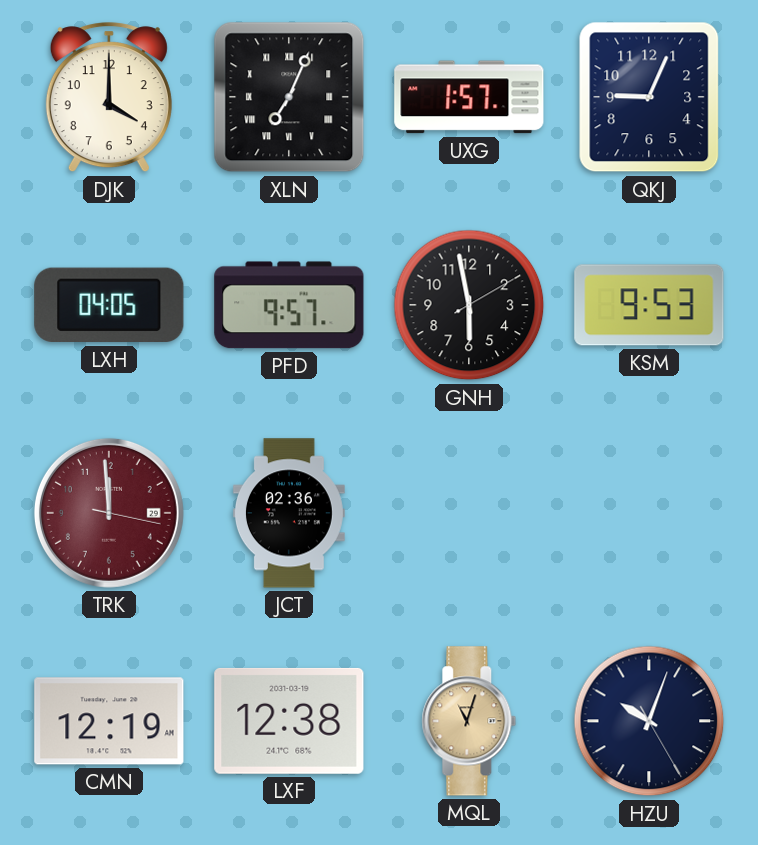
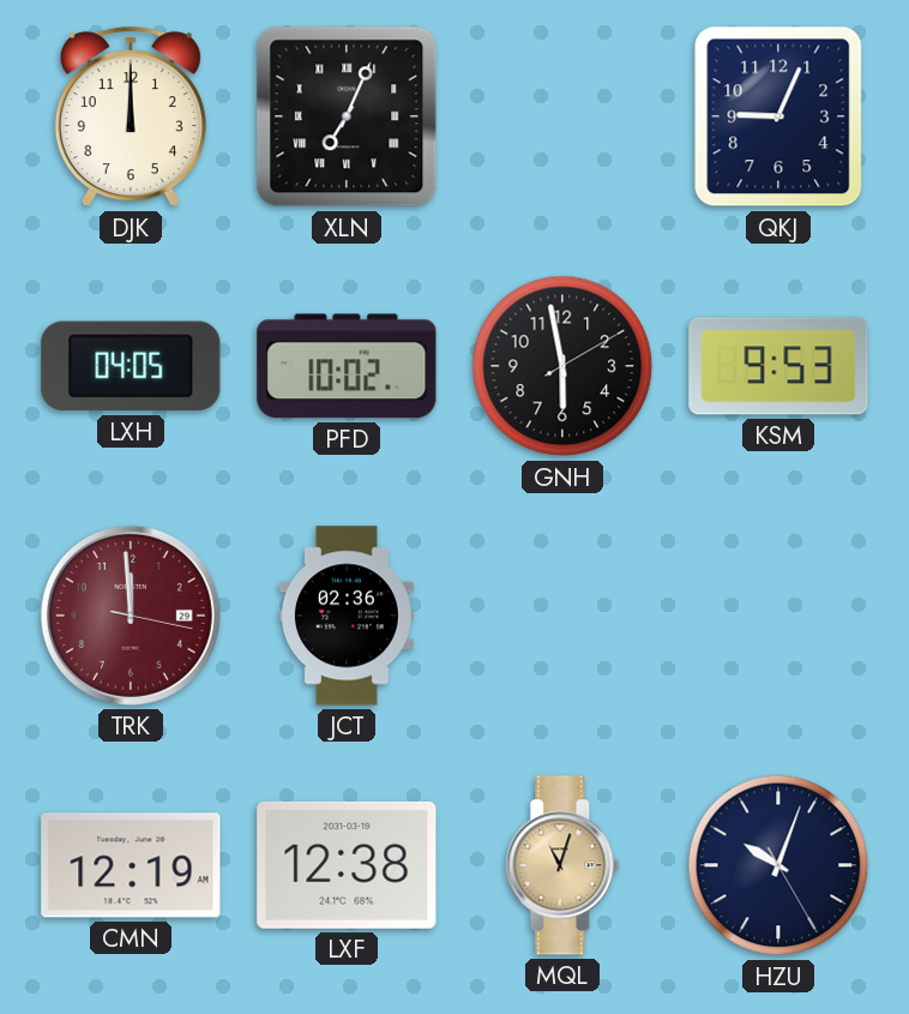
DJK: 4:00 -> 12:00
UXG: 1:57 -> none
PFD: 9:57 -> 10:02
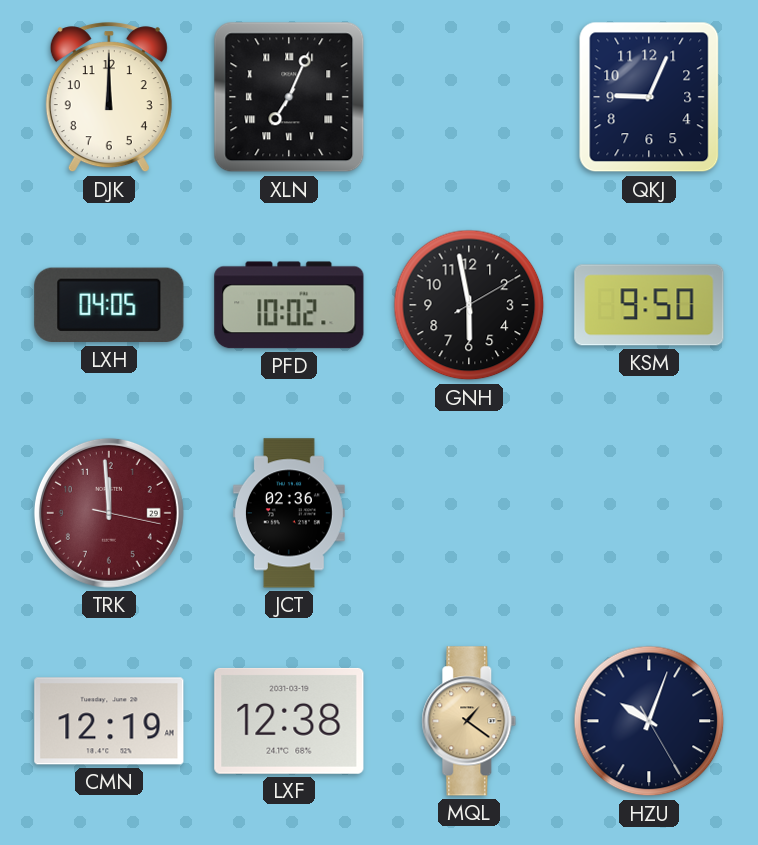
KSM: 9:53 -> 9:50
MQL: 11:03 -> 1:21
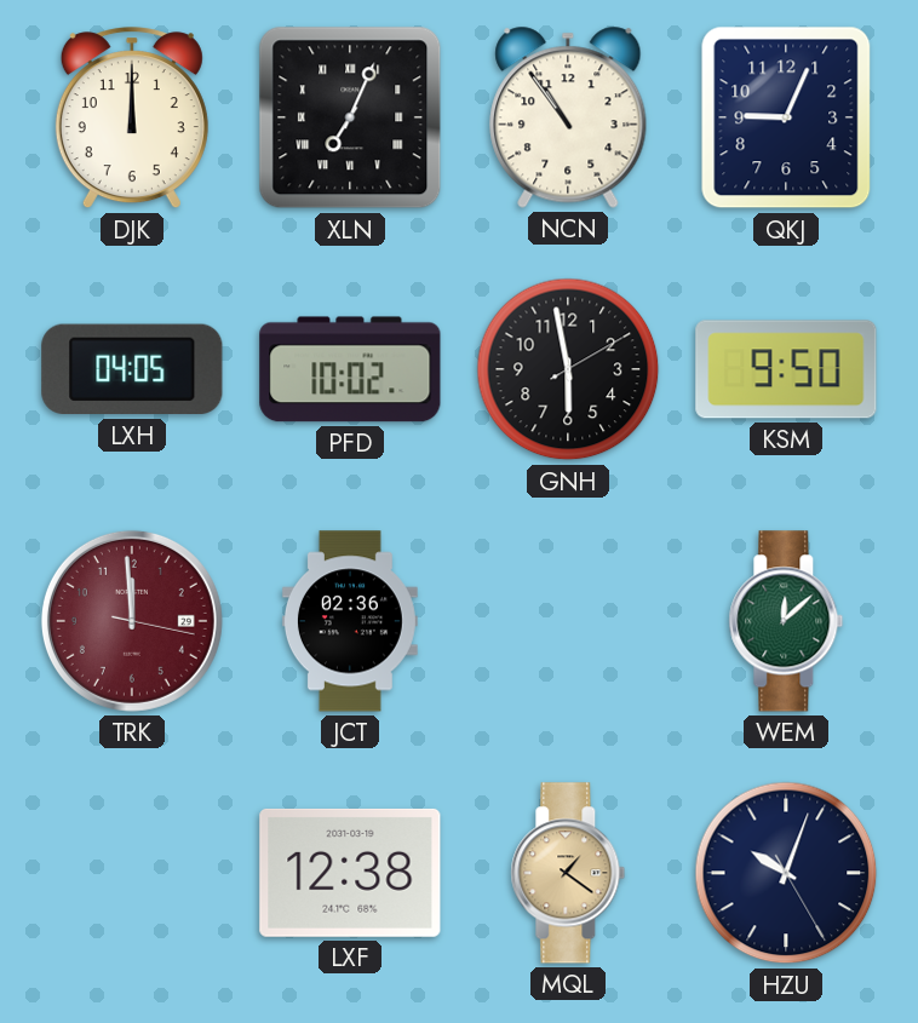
NCN: none -> 10:54
WEM: none -> 12:08
CMN: 12:19 -> none
